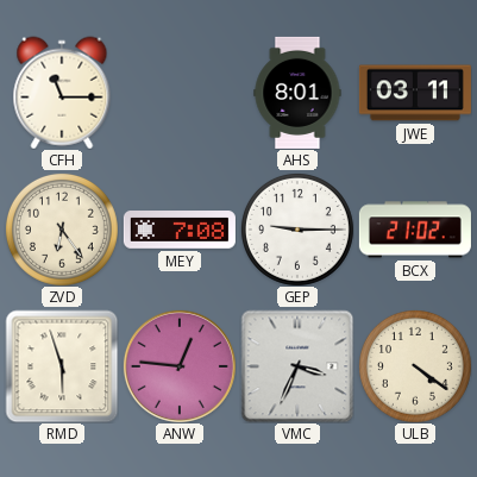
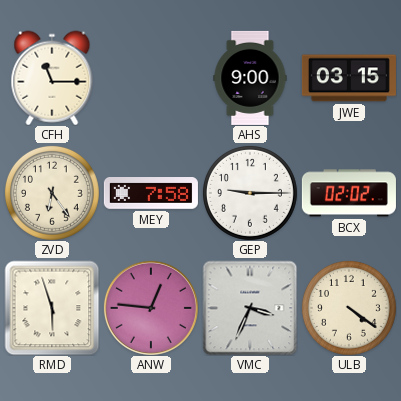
AHS: 8:01 -> 9:00
JWE: 03:11 -> 03:15
MEY: 7:08 -> 7:58
BCX: 21:02 -> 02:02
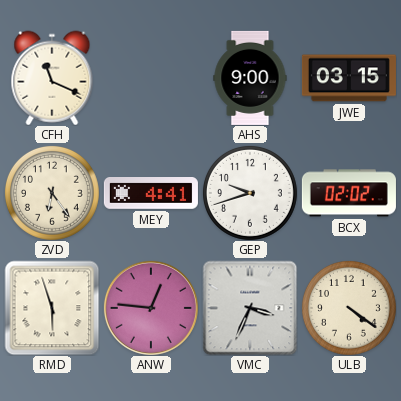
CFH: 11:15 -> 11:19
MEY: 7:58 -> 4:41
GEP: 9:15 -> 9:42
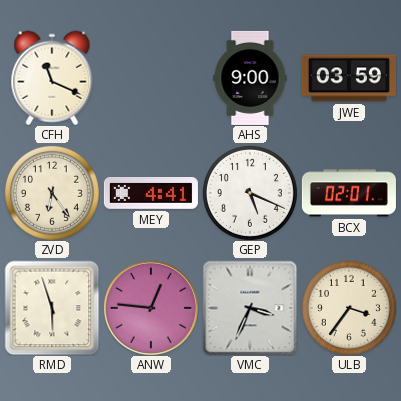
JWE: 03:15 -> 03:59
GEP: 9:42 -> 5:19
BCX: 02:02 -> 02:01
ULB: 4:21 -> 3:36
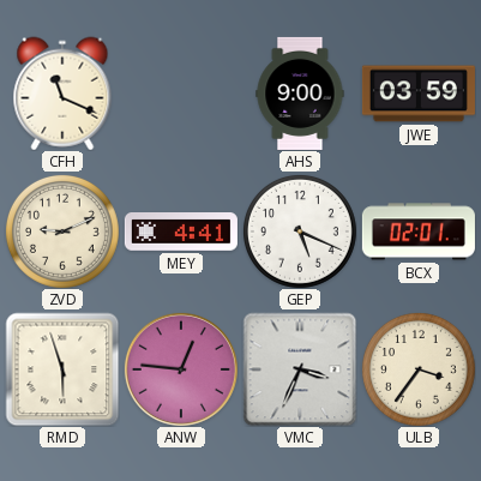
ZVD: 6:24 -> 9:11
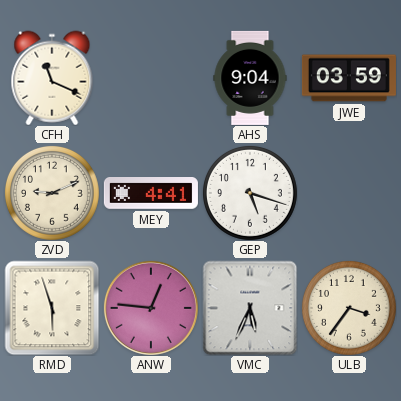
AHS: 9:00 -> 9:04
GEP: 5:19 -> 5:18
BCX: 02:01 -> none
VMC: 3:34 -> 5:34
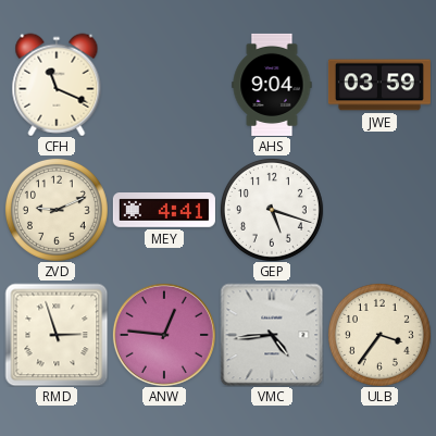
RMD: 5:57 -> 2:57
VMC: 5:34 -> 4:44
